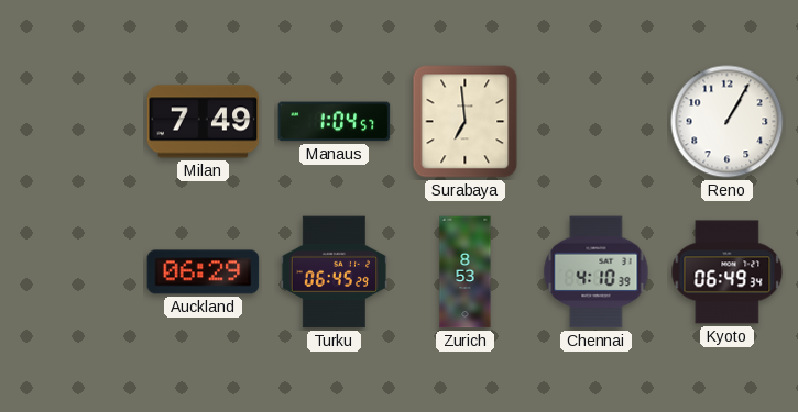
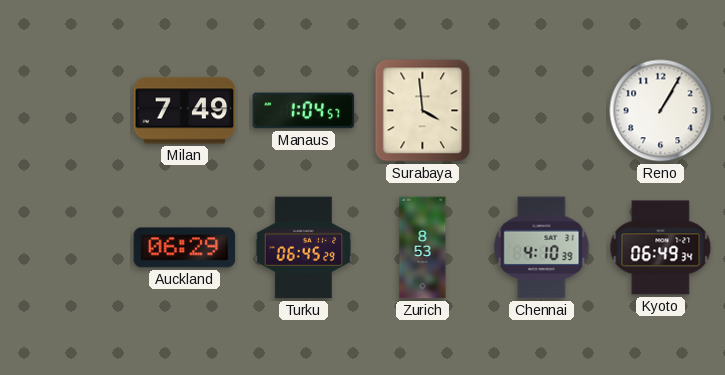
Surabaya: 6:59 -> 3:59
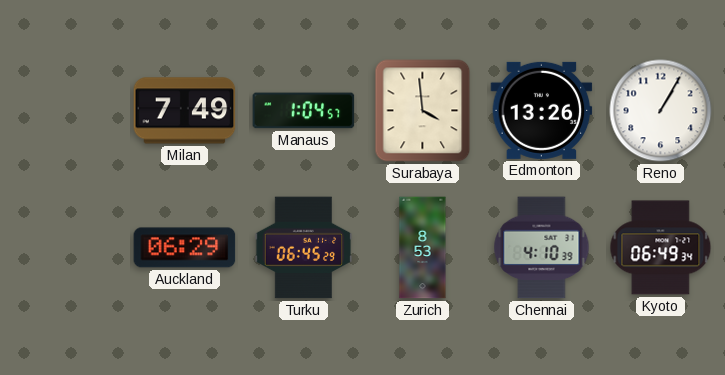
Edmonton: none -> 13:26
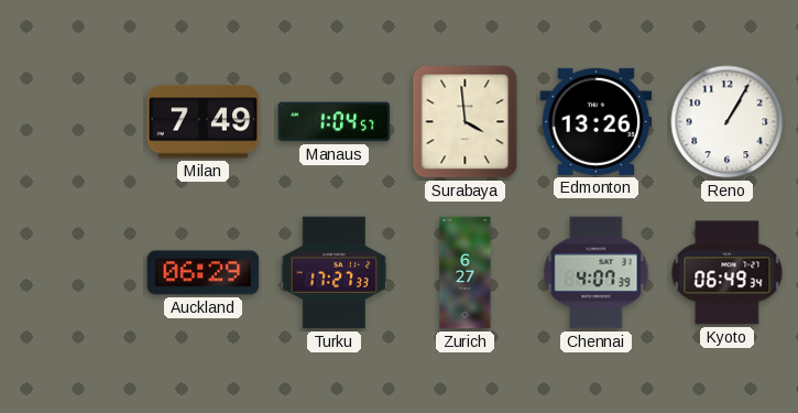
Turku: 06:45 -> 17:27
Zurich: 8:53 -> 6:27
Chennai: 4:10 -> 4:07
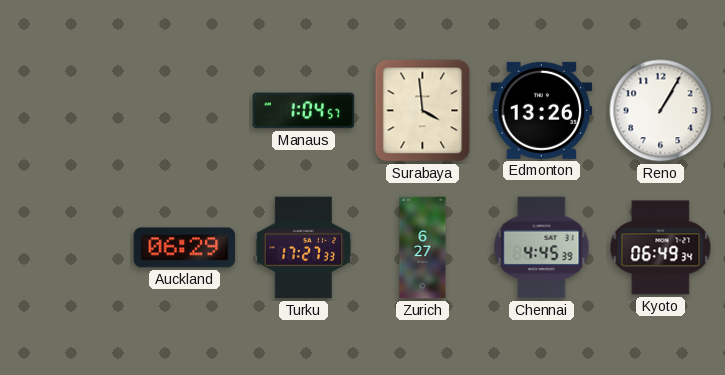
Milan: 7:49 -> none
Chennai: 4:07 -> 4:45
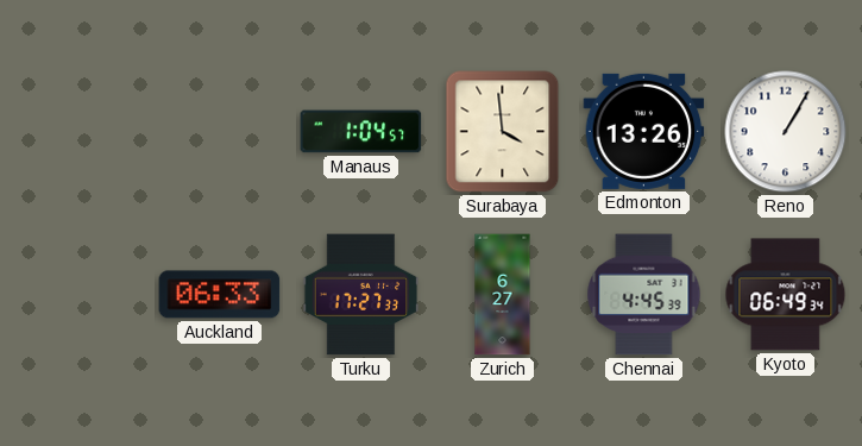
Auckland: 06:29 -> 06:33
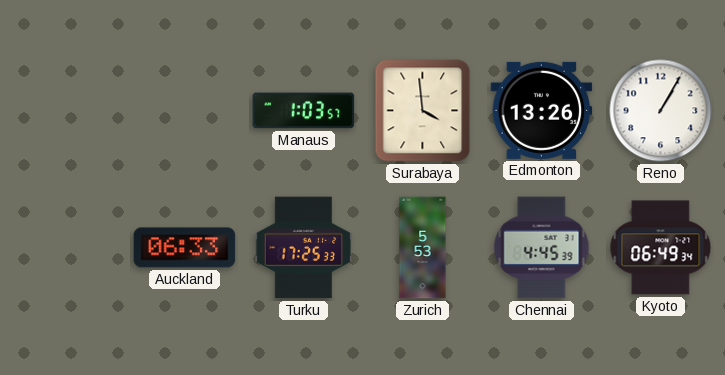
Manaus: 1:04 -> 1:03
Turku: 17:27 -> 17:25
Zurich: 6:27 -> 5:53
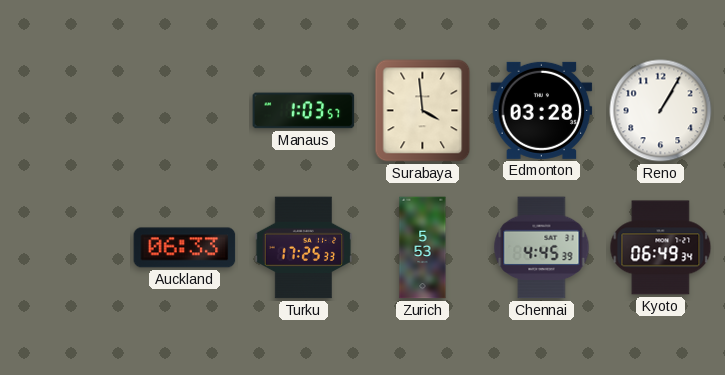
Edmonton: 13:26 -> 03:28
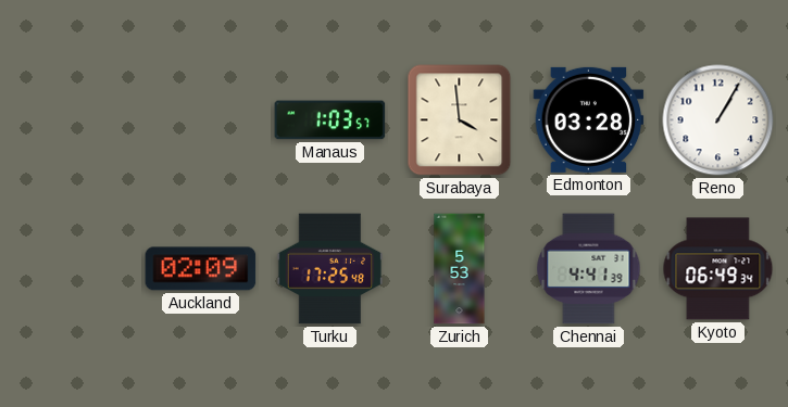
Auckland: 06:33 -> 02:09
Turku: 17:25:33 -> 17:25:48
Chennai: 4:45 -> 4:41
